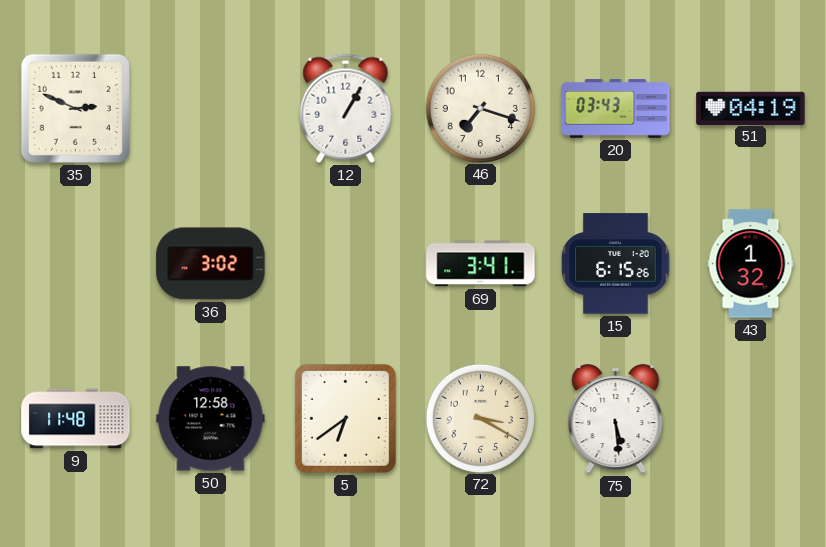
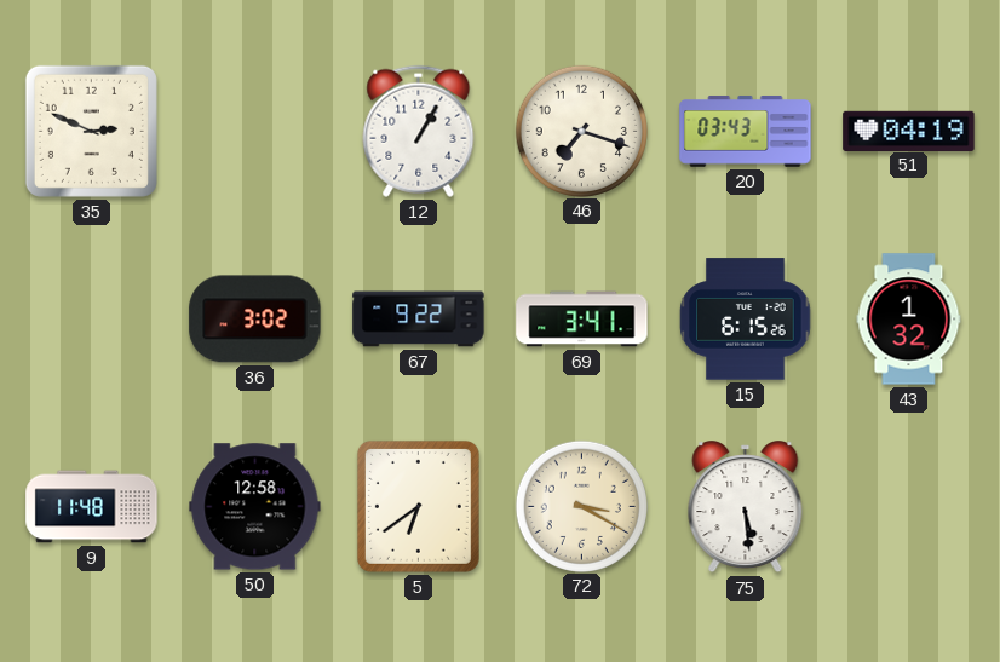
67: none -> 9:22
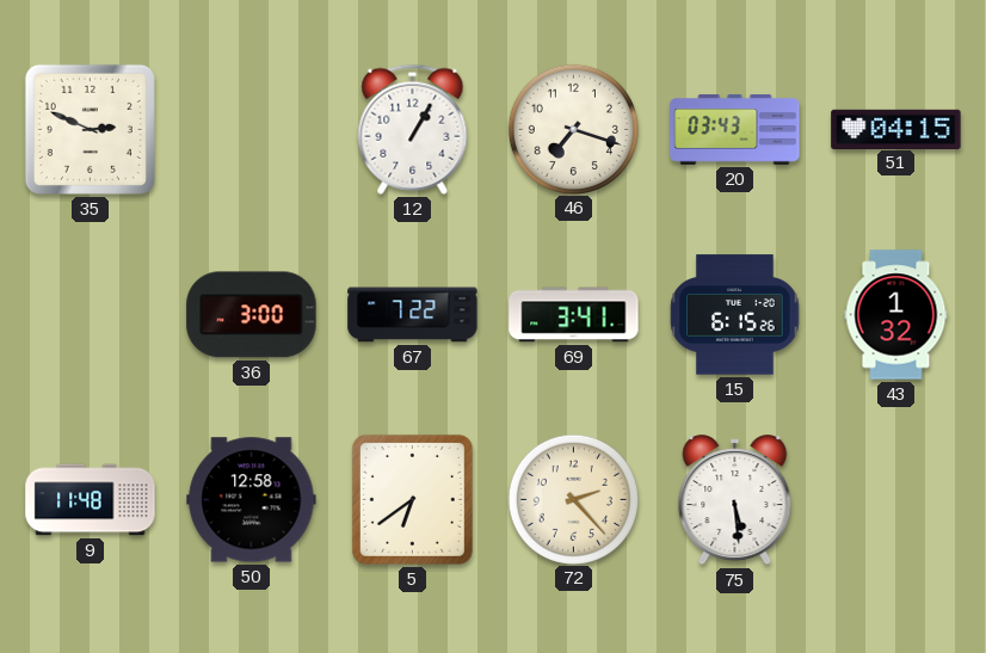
51: 04:19 -> 04:15
36: 3:02 -> 3:00
67: 9:22 -> 7:22
72: 3:20 -> 2:23
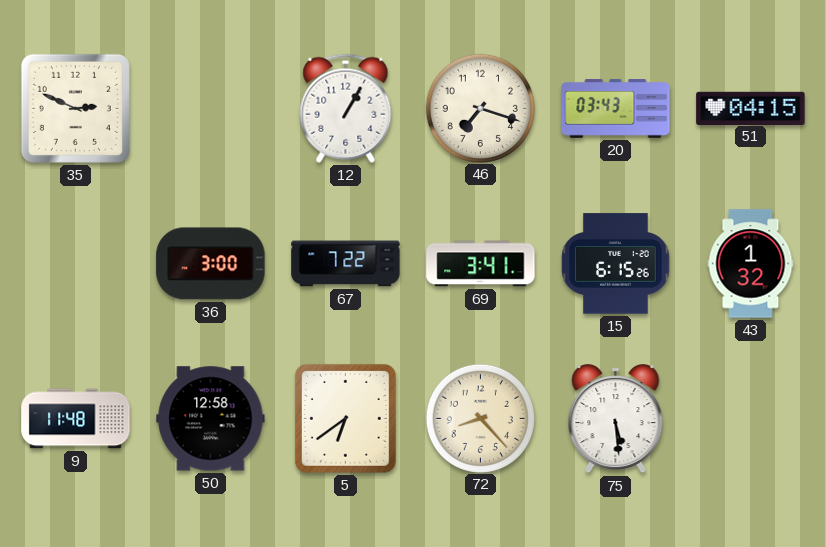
72: 2:23 -> 8:23
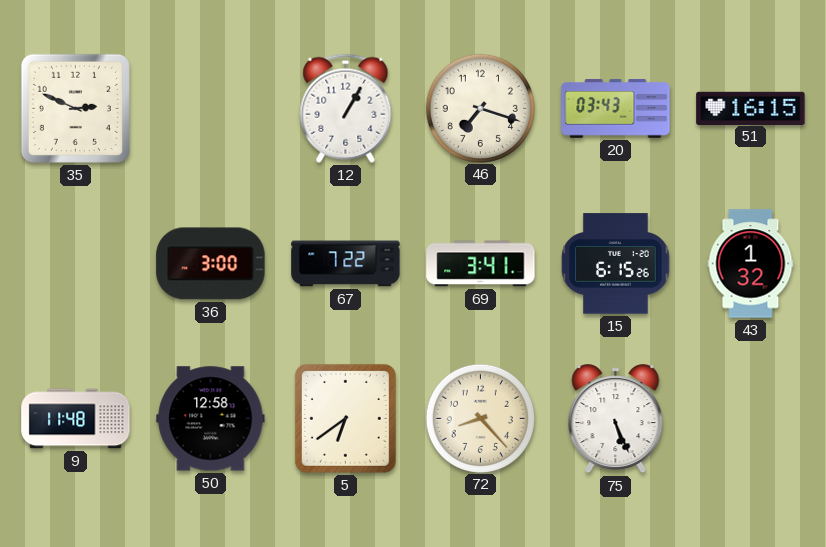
51: 04:15 -> 16:15
75: 5:29 -> 5:26
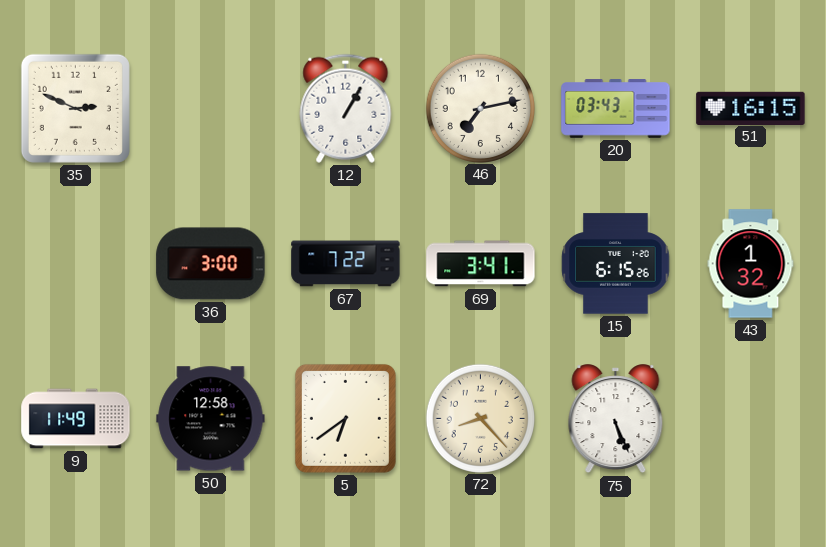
46: 7:18 -> 7:13
9: 11:48 -> 11:49
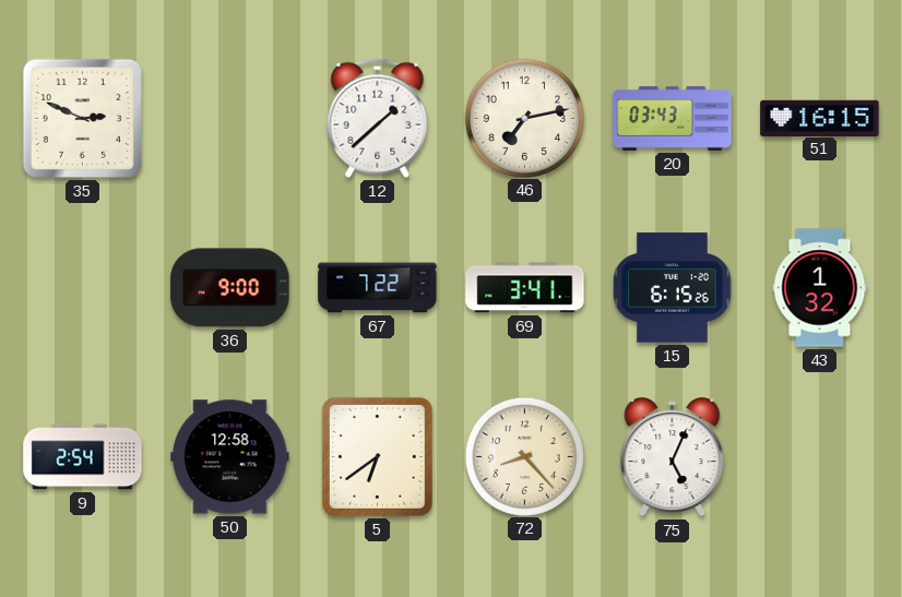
12: 1:05 -> 1:38
36: 3:00 -> 9:00
9: 11:49 -> 2:54
75: 5:26 -> 5:04
